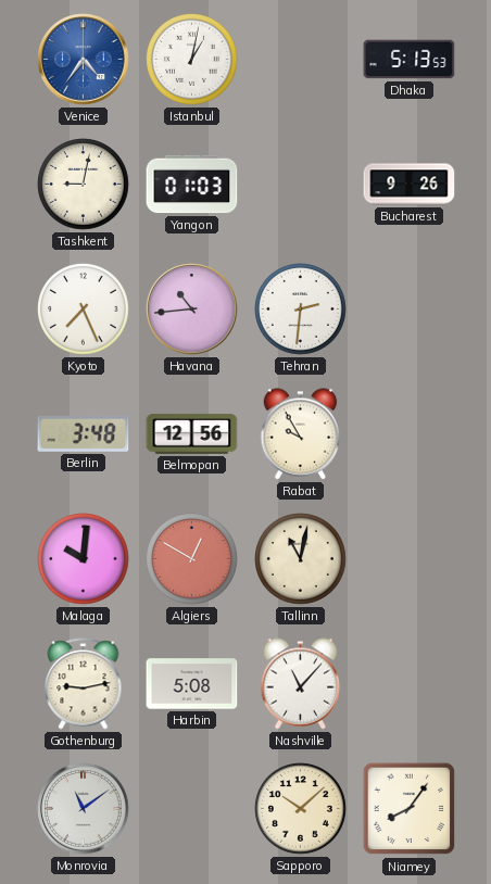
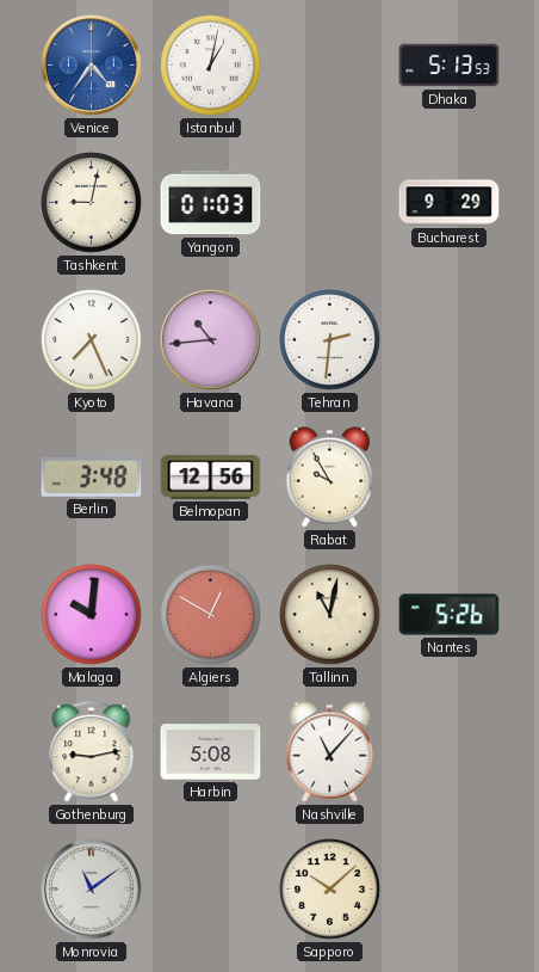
Bucharest: 9:26 -> 9:29
Nantes: none -> 5:26
Niamey: 8:06 -> none
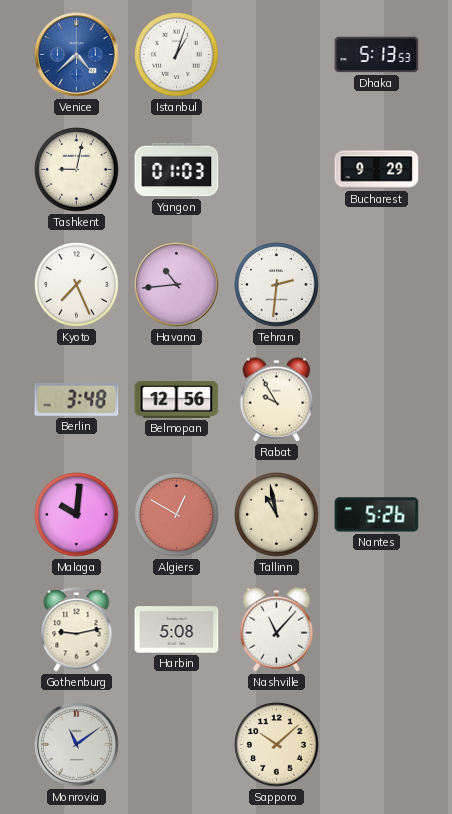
Venice: 4:36 -> 4:38
Istanbul: 1:02 -> 1:03
Tallinn: 11:02 -> 10:58
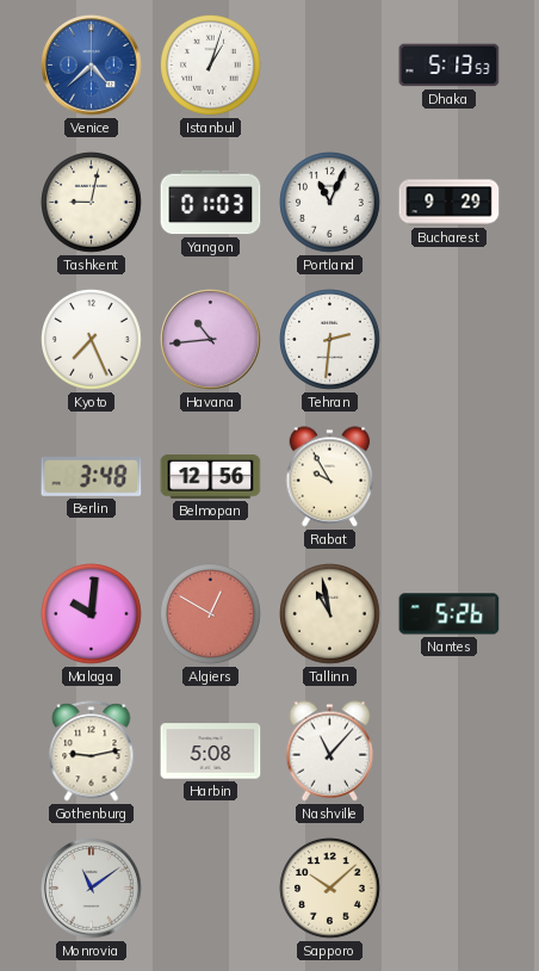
Portland: none -> 11:04
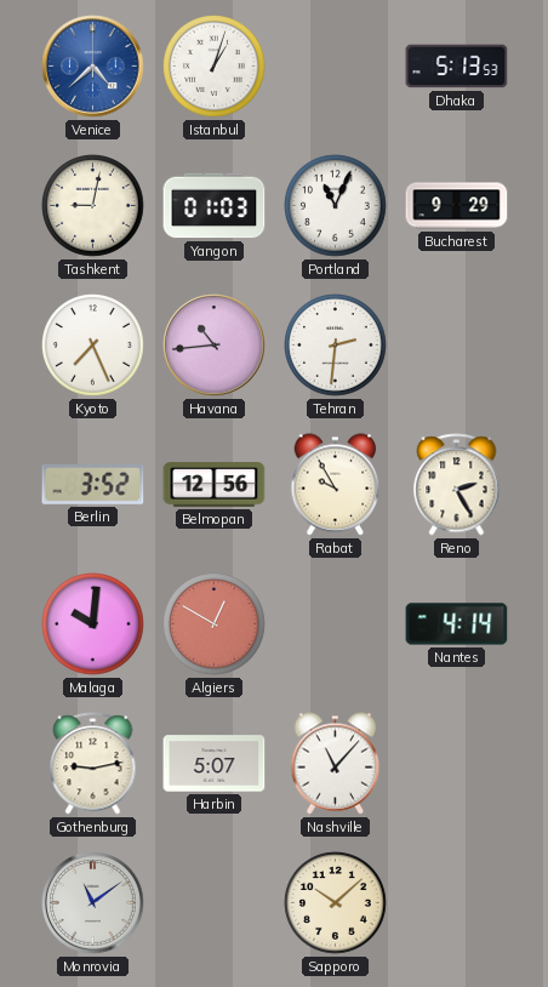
Berlin: 3:48 -> 3:52
Reno: none -> 2:25
Tallinn: 10:58 -> none
Nantes: 5:26 -> 4:14
Harbin: 5:08 -> 5:07
